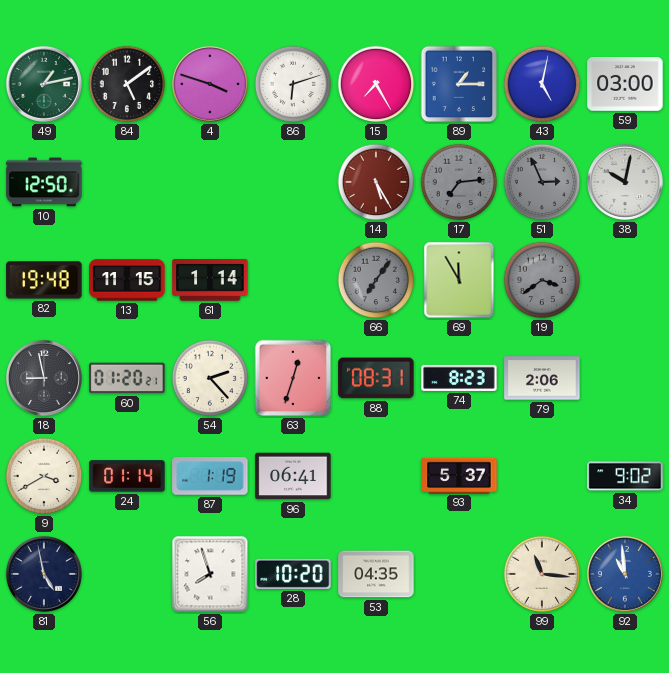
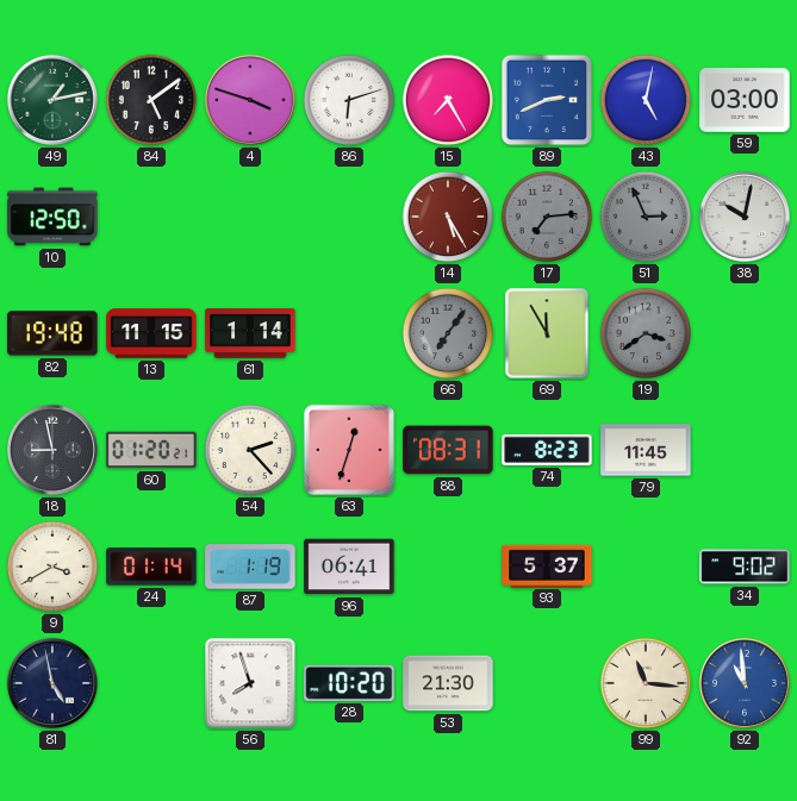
89: 1:15 -> 2:41
79: 2:06 -> 11:45
53: 04:35 -> 21:30
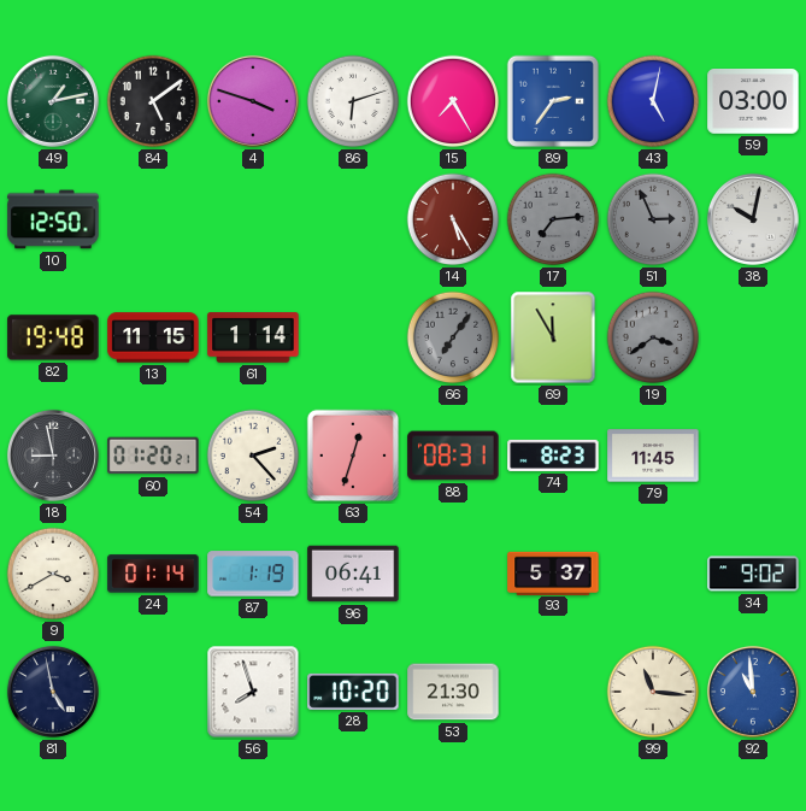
89: 2:41 -> 2:36
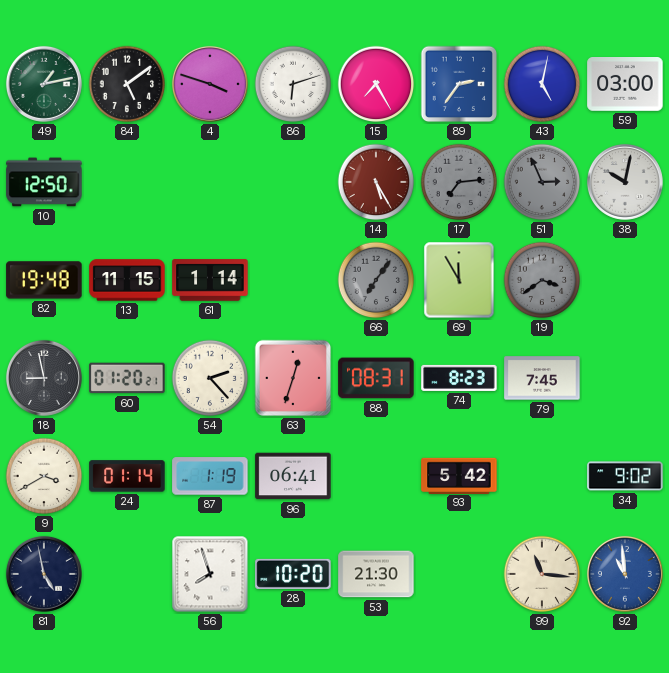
79: 11:45 -> 7:45
93: 5:37 -> 5:42
